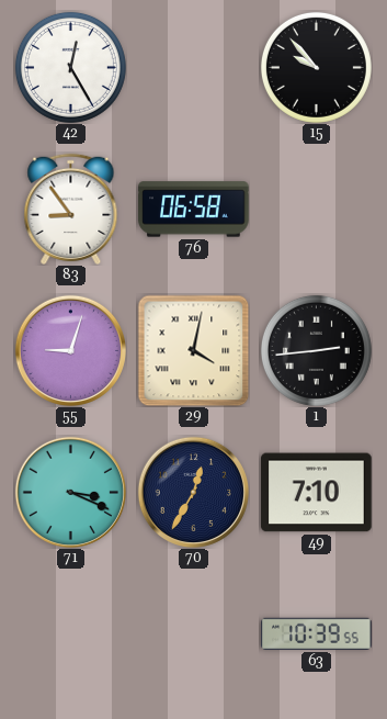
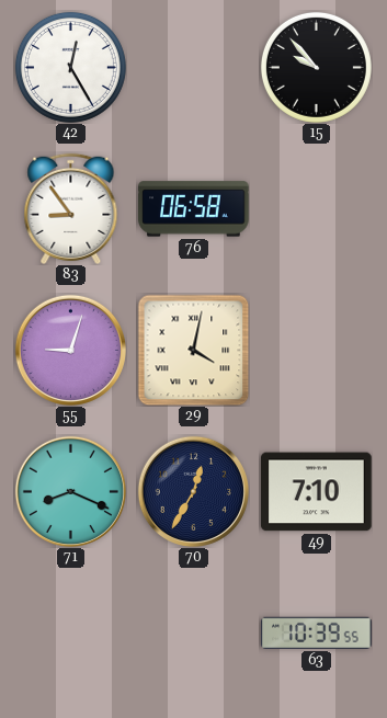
1: 2:44 -> none
71: 3:19 -> 8:19
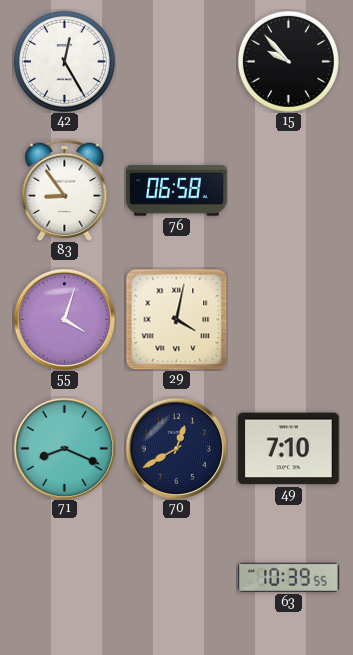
55: 9:03 -> 4:03
70: 12:35 -> 12:40
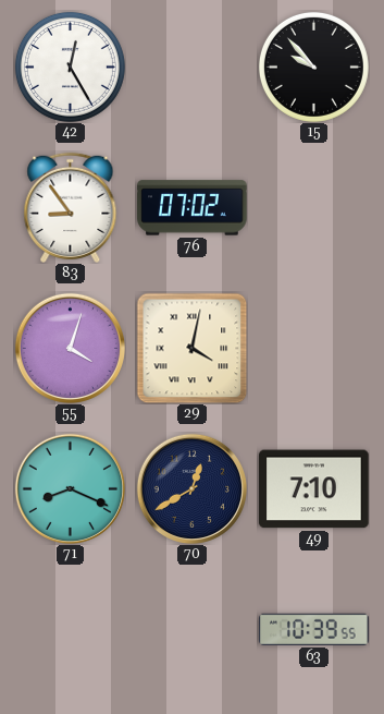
76: 06:58 -> 07:02
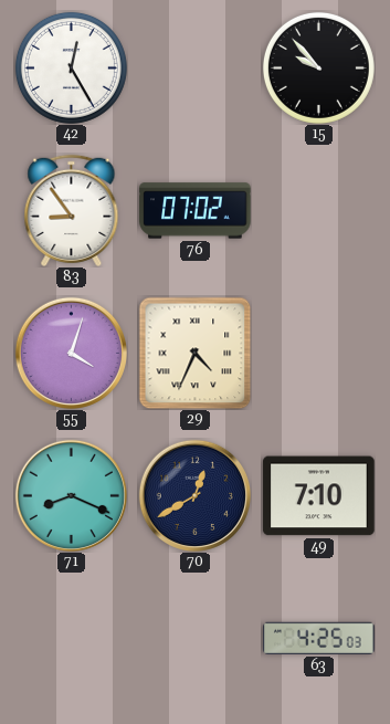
29: 4:02 -> 4:34
63: 10:39 -> 4:25
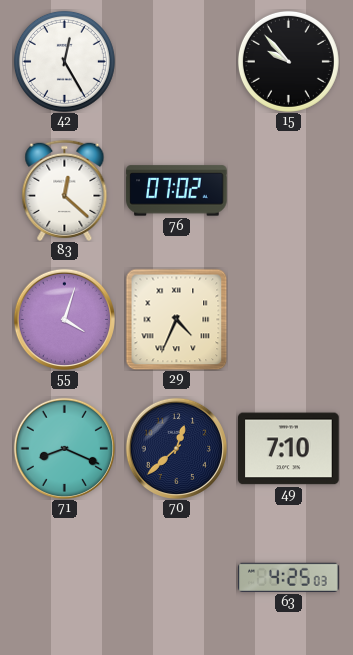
83: 8:54 -> 12:22
70: 12:40 -> 12:38
